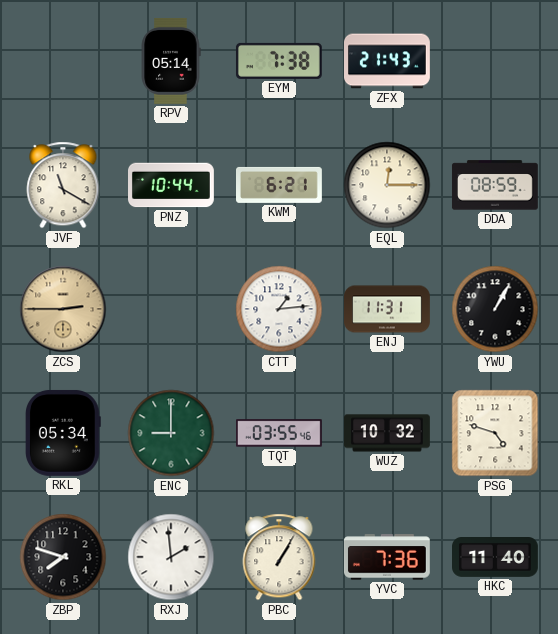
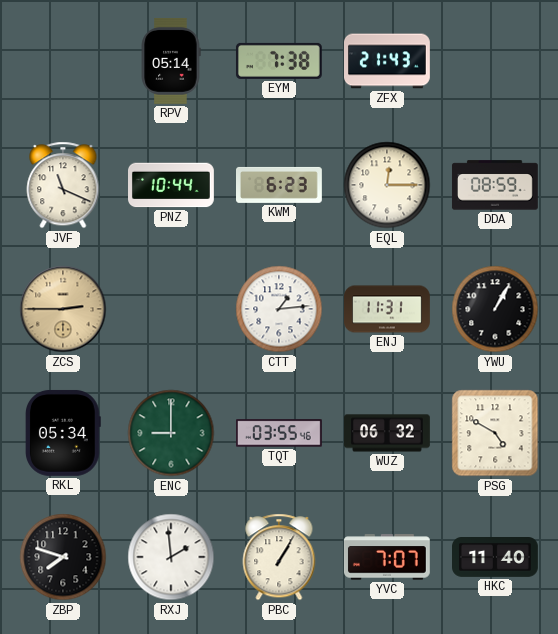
JVF: 11:20 -> 11:19
KWM: 6:21 -> 6:23
WUZ: 10:32 -> 06:32
PSG: 4:48 -> 4:50
YVC: 7:36 -> 7:07
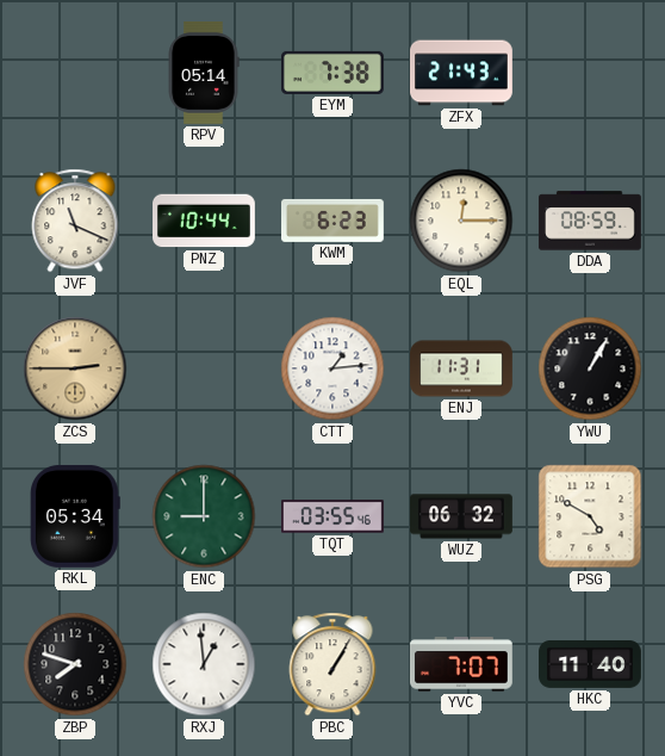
RXJ: 1:59 -> 12:59
